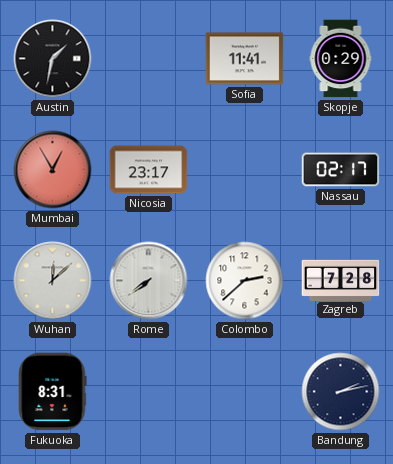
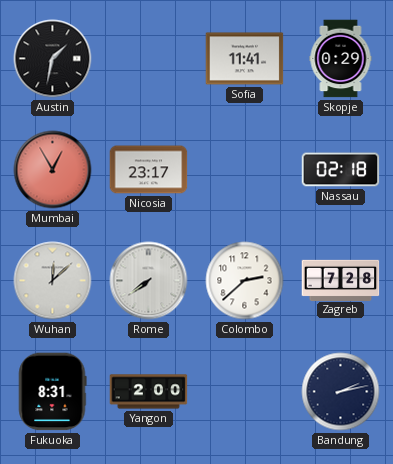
Nassau: 02:17 -> 02:18
Yangon: none -> 2:00
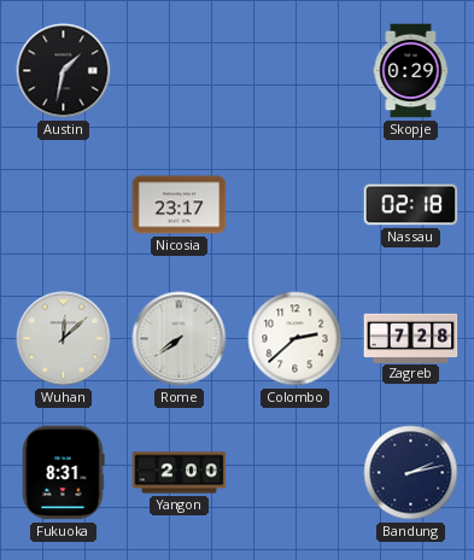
Sofia: 11:41 -> none
Mumbai: 12:55 -> none
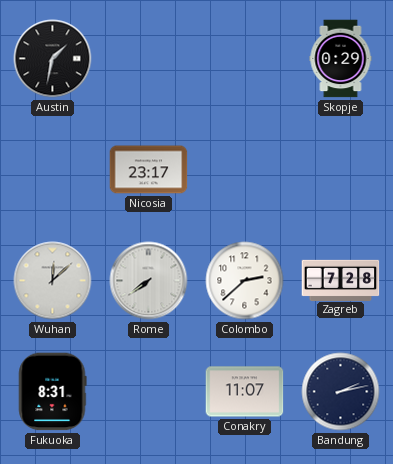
Nassau: 02:18 -> none
Yangon: 2:00 -> none
Conakry: none -> 11:07
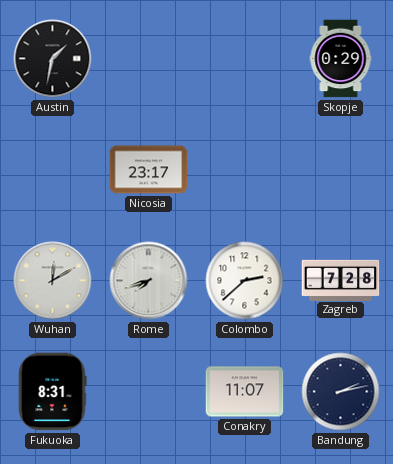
Wuhan: 12:08 -> 12:10
Rome: 7:39 -> 7:42
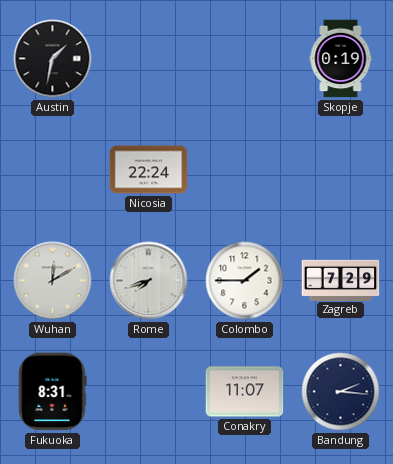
Skopje: 0:29 -> 0:19
Nicosia: 23:17 -> 22:24
Colombo: 2:38 -> 1:45
Zagreb: 7:28 -> 7:29
Bandung: 2:13 -> 2:16
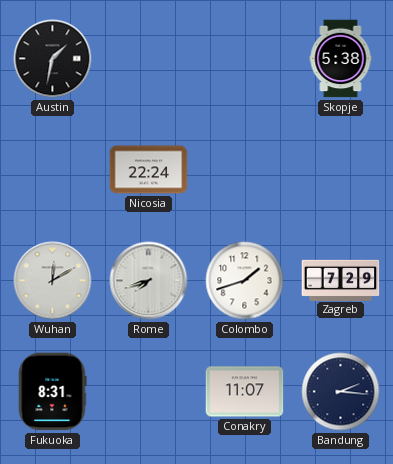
Skopje: 0:19 -> 5:38
Colombo: 1:45 -> 1:42
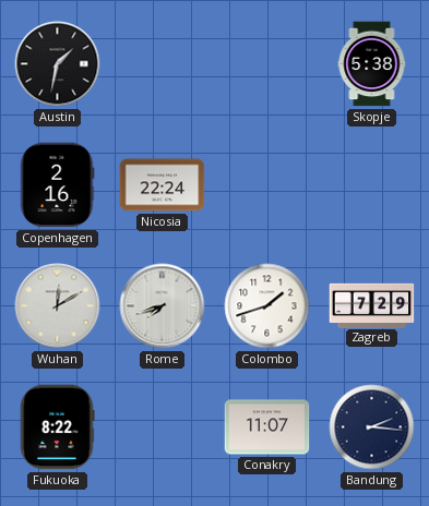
Copenhagen: none -> 2:16
Fukuoka: 8:31 -> 8:22
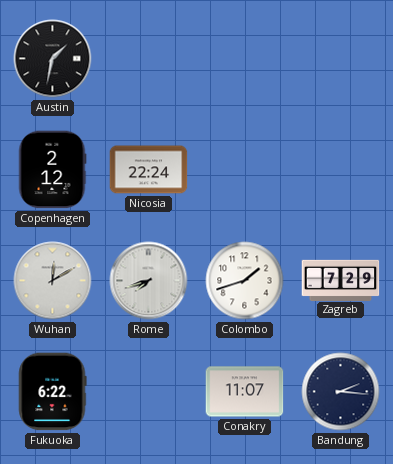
Skopje: 5:38 -> none
Copenhagen: 2:16 -> 2:12
Fukuoka: 8:22 -> 6:22
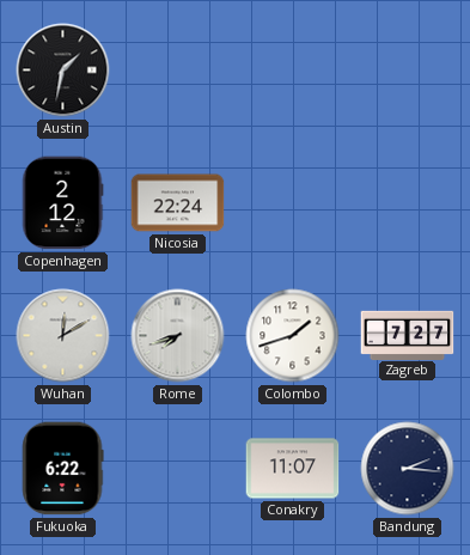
Zagreb: 7:29 -> 7:27
